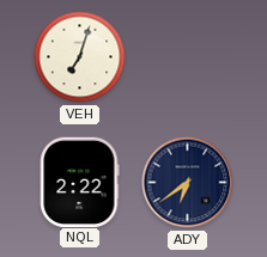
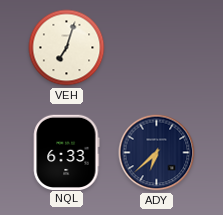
NQL: 2:22 -> 6:33
ADY: 6:39 -> 6:38
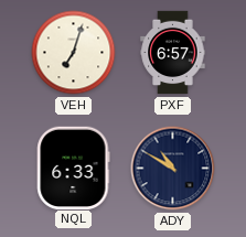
PXF: none -> 6:57
ADY: 6:38 -> 10:50
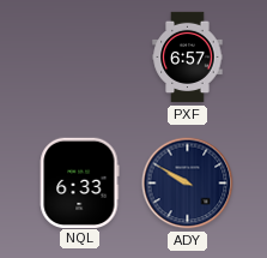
VEH: 7:03 -> none
ADY: 10:50 -> 9:50
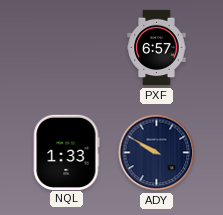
NQL: 6:33 -> 1:33
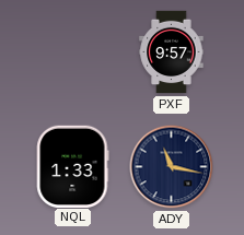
PXF: 6:57 -> 9:57
ADY: 9:50 -> 11:17
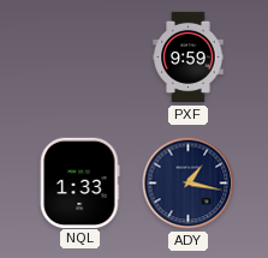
PXF: 9:57 -> 9:59
ADY: 11:17 -> 1:17
